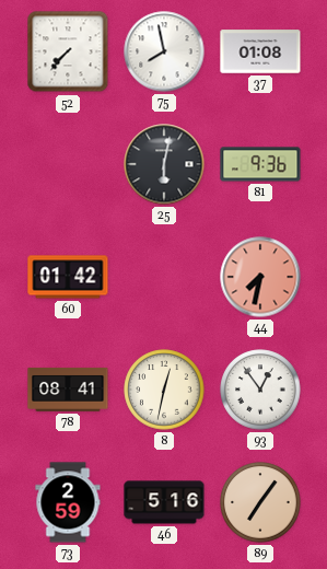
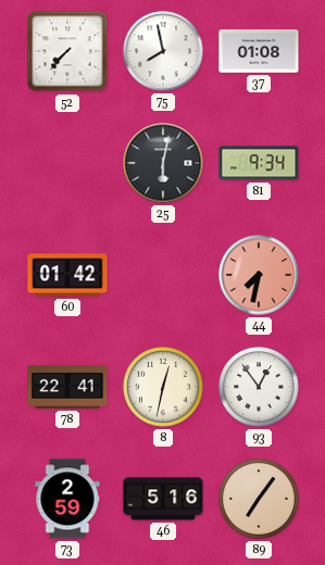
81: 9:36 -> 9:34
78: 08:41 -> 22:41
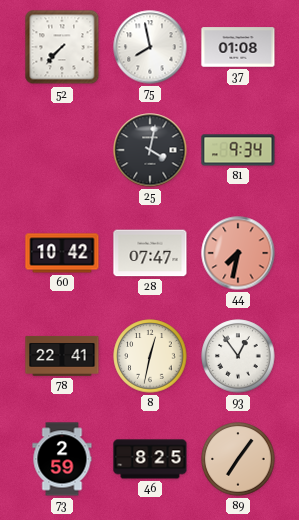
25: 6:02 -> 4:02
60: 01:42 -> 10:42
28: none -> 07:47
46: 5:16 -> 8:25
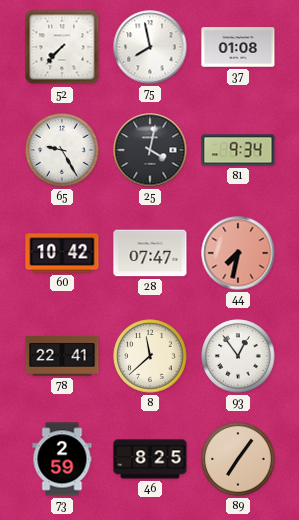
65: none -> 9:25
8: 12:32 -> 11:38
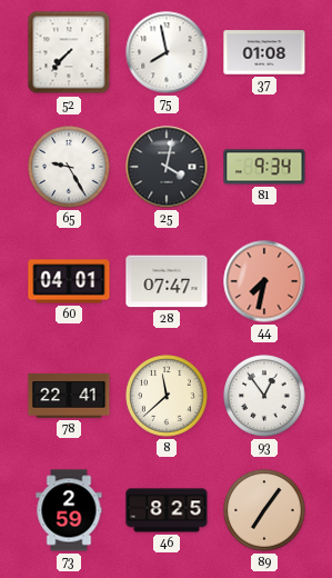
60: 10:42 -> 04:01
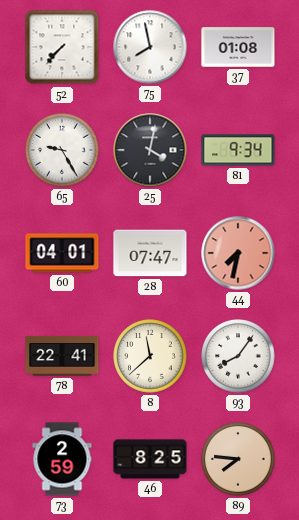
93: 12:54 -> 8:06
89: 7:06 -> 7:46
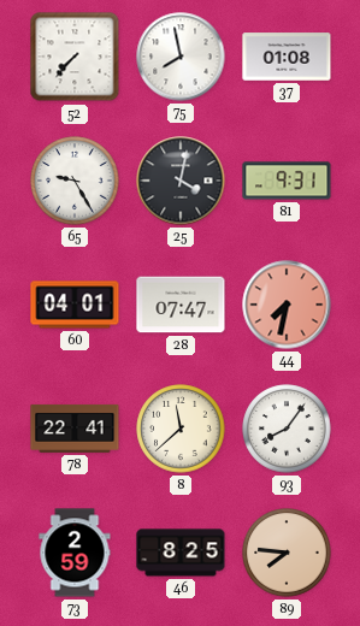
81: 9:34 -> 9:31
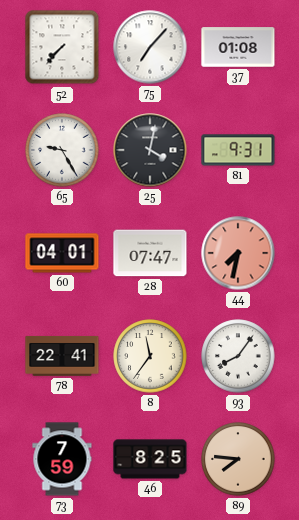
75: 7:58 -> 7:07
8: 11:38 -> 11:36
73: 2:59 -> 7:59
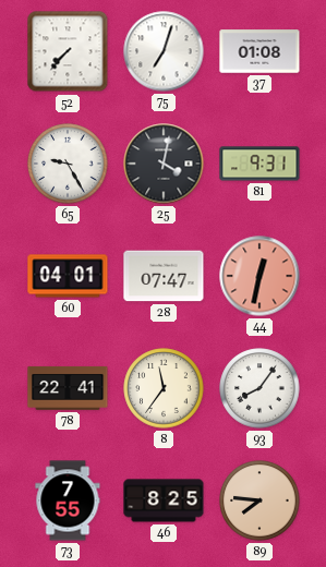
75: 7:07 -> 7:03
44: 7:32 -> 12:32
73: 7:59 -> 7:55
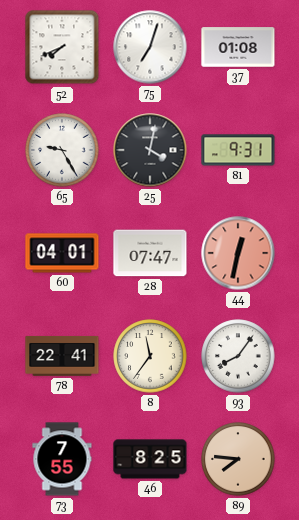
52: 7:37 -> 7:41
